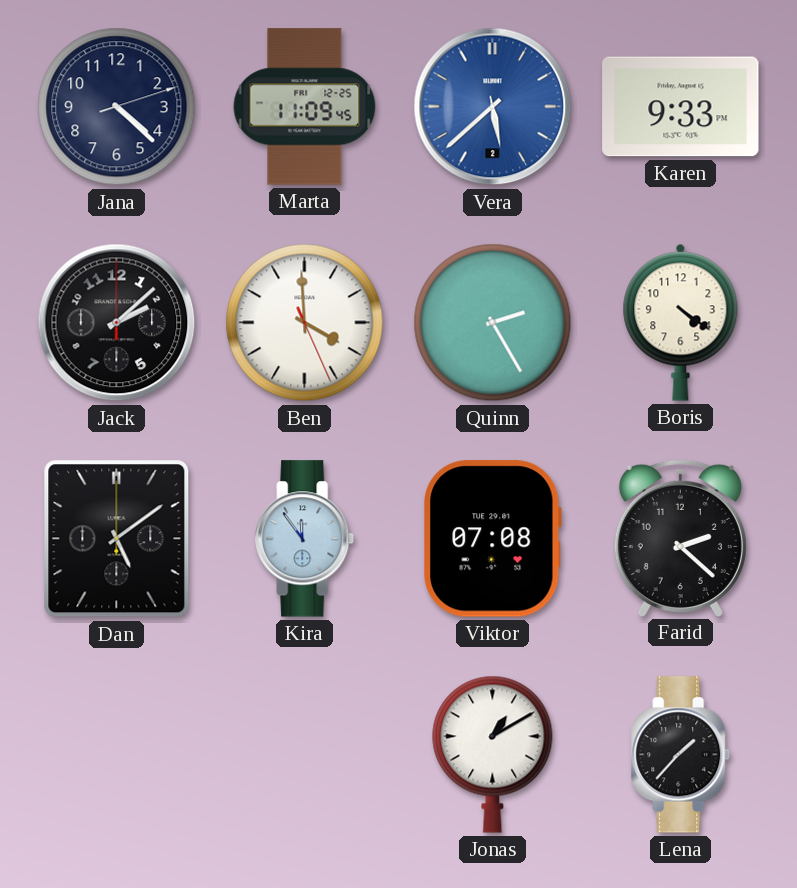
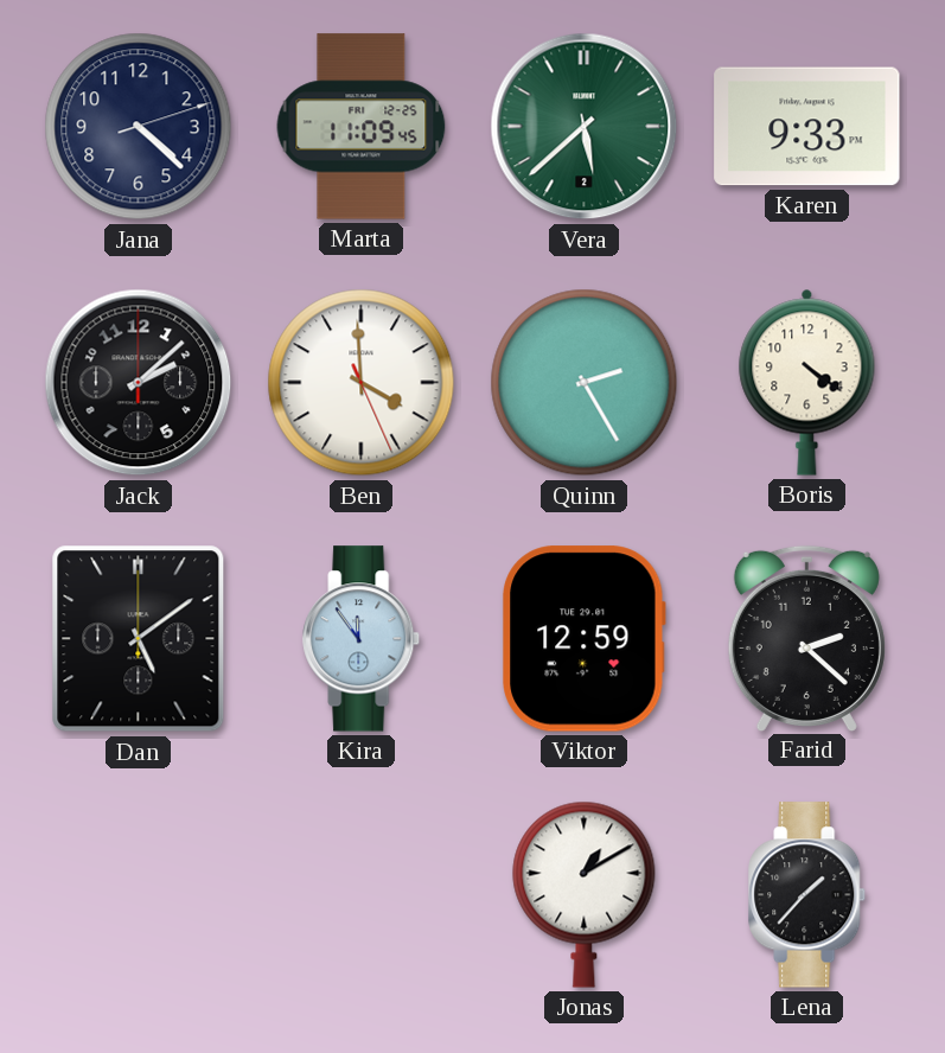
Vera dial: blue -> green
Viktor: 07:08 -> 12:59
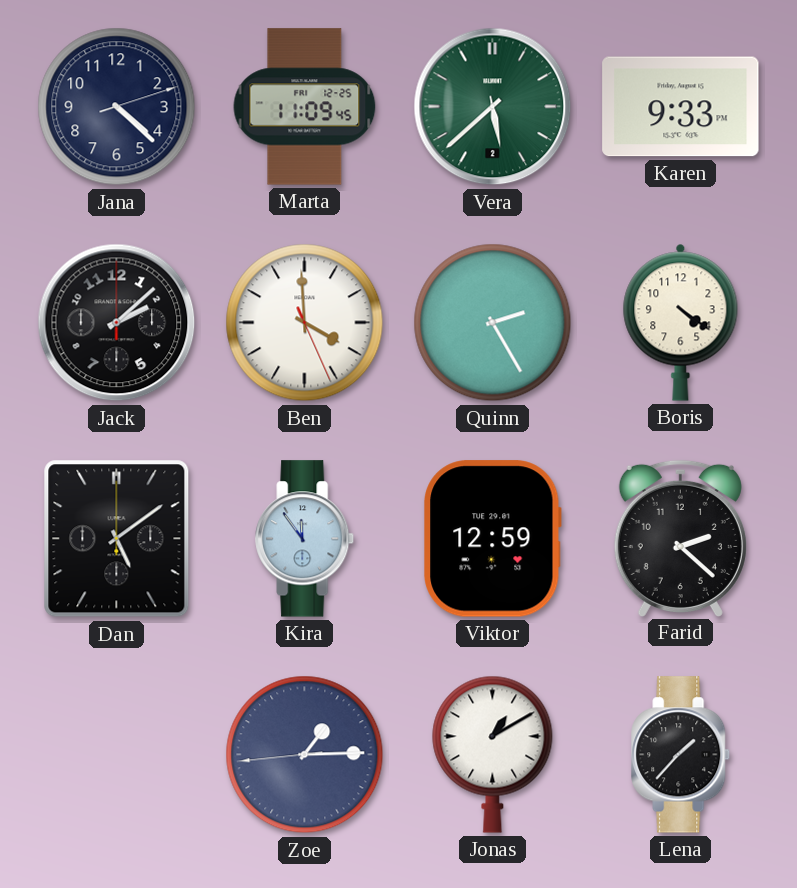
Zoe: none -> 1:14
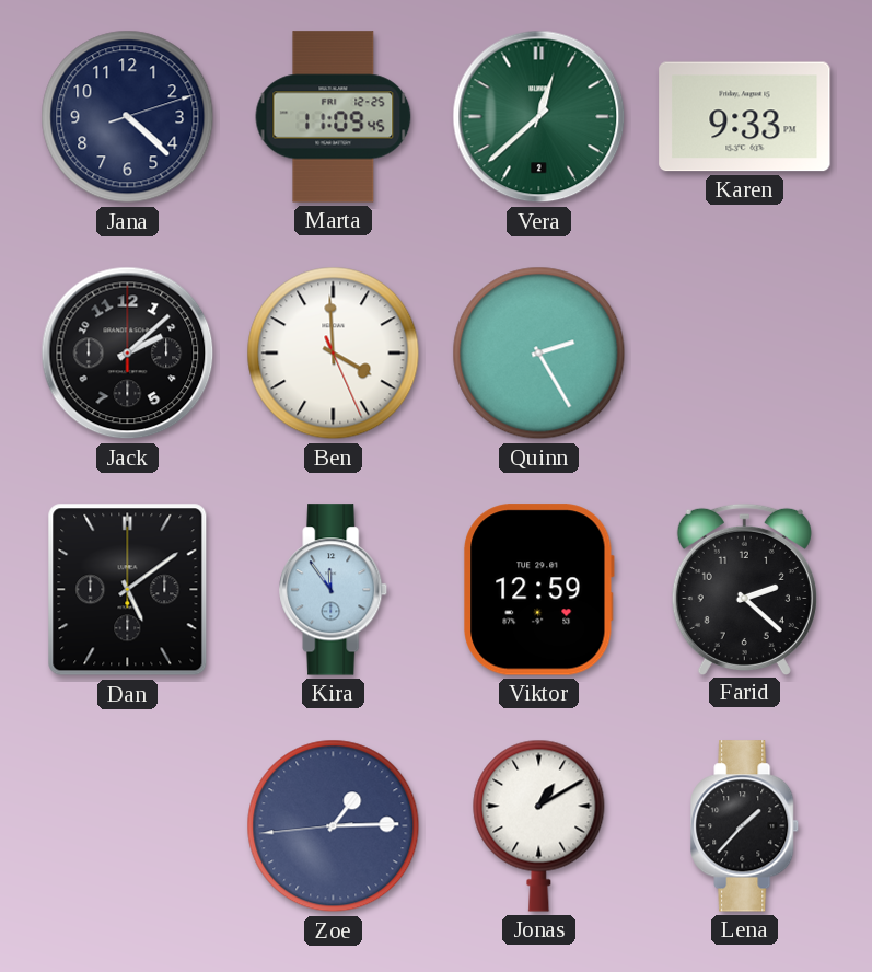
Vera: 5:38 -> 12:38
Boris: 4:21 -> none
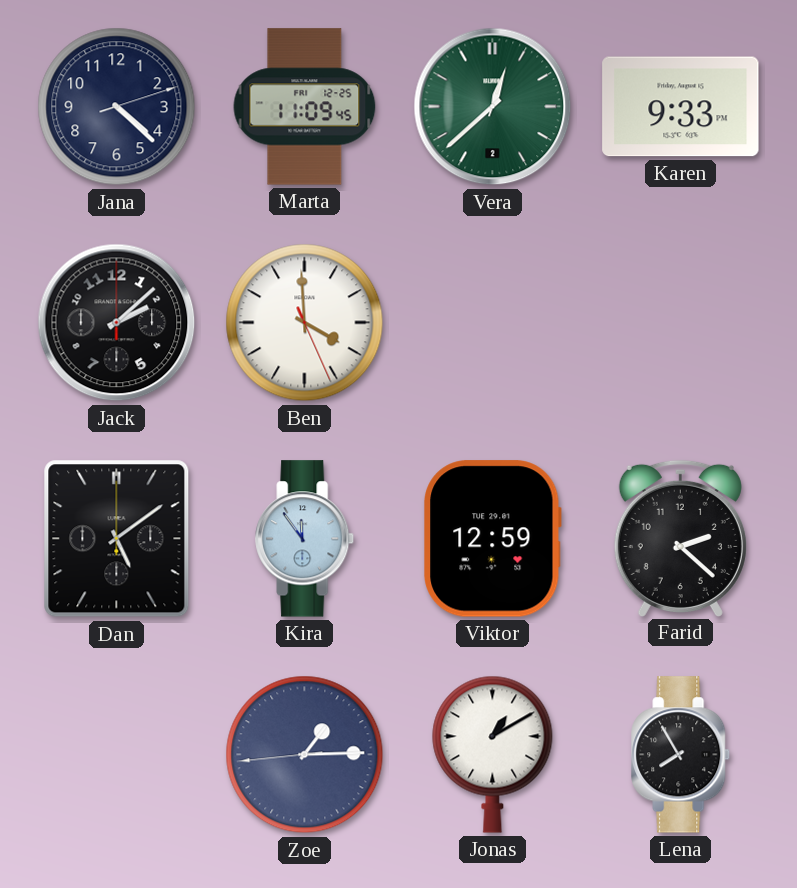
Quinn: 2:25 -> none
Lena: 1:37 -> 7:55
